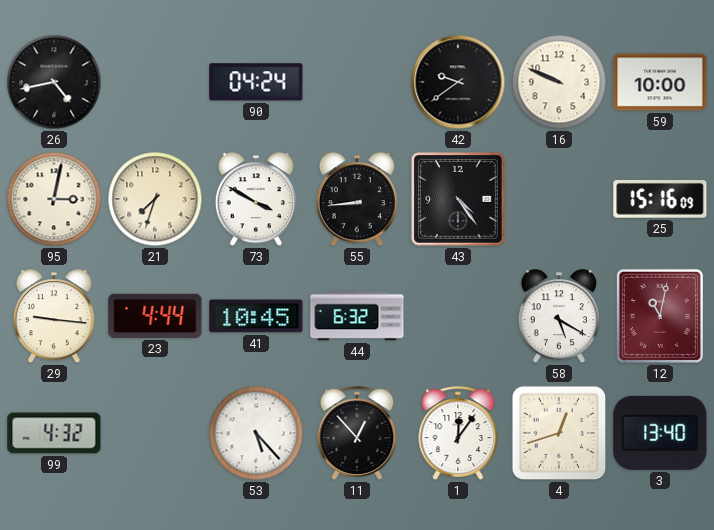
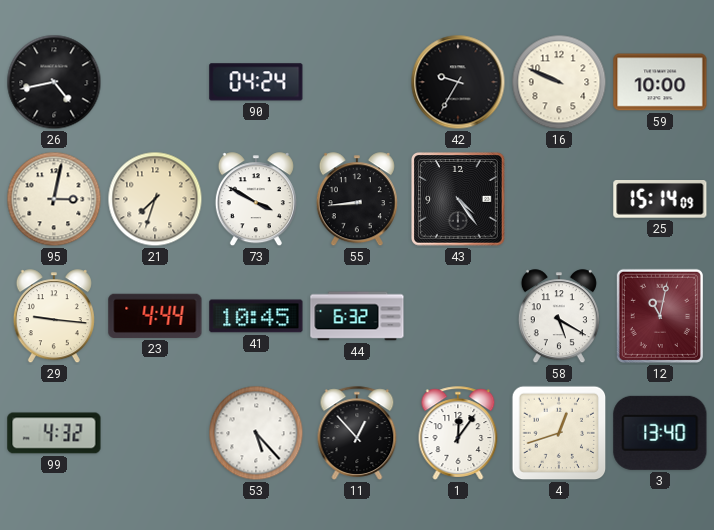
42: 9:39 -> 9:35
25: 15:16 -> 15:14
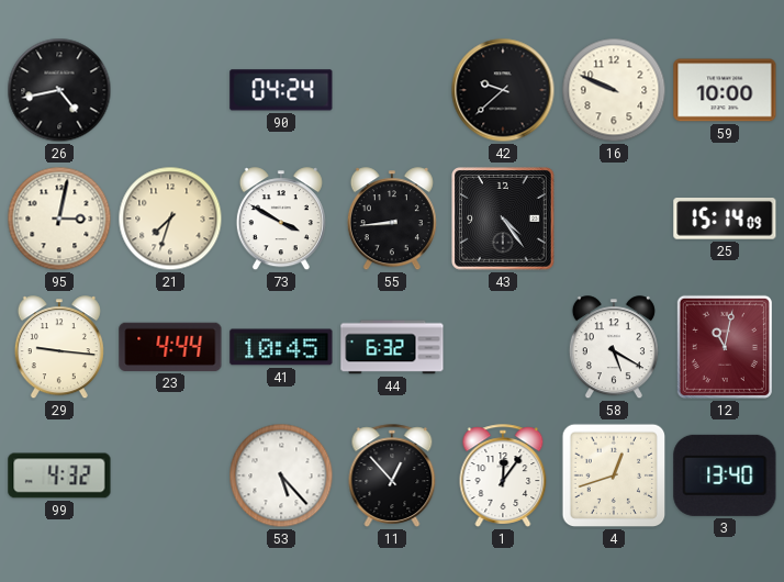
42: 9:35 -> 9:38
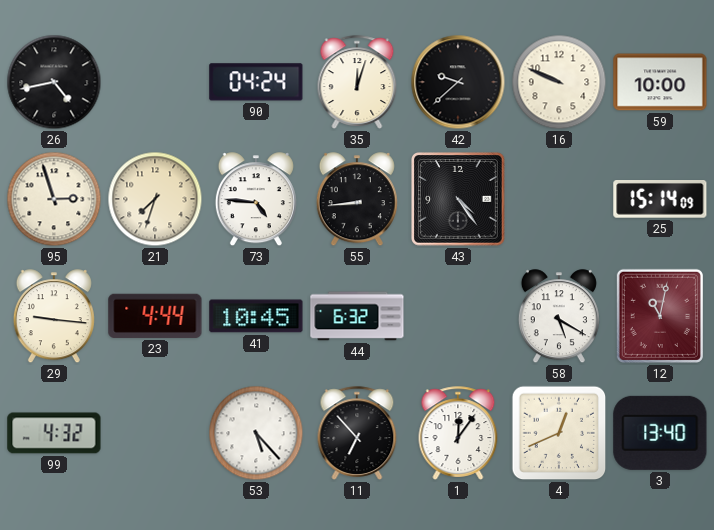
35: none -> 12:03
95: 3:02 -> 2:57
73: 3:50 -> 4:46
11: 12:53 -> 6:53
4: 12:42 -> 12:41
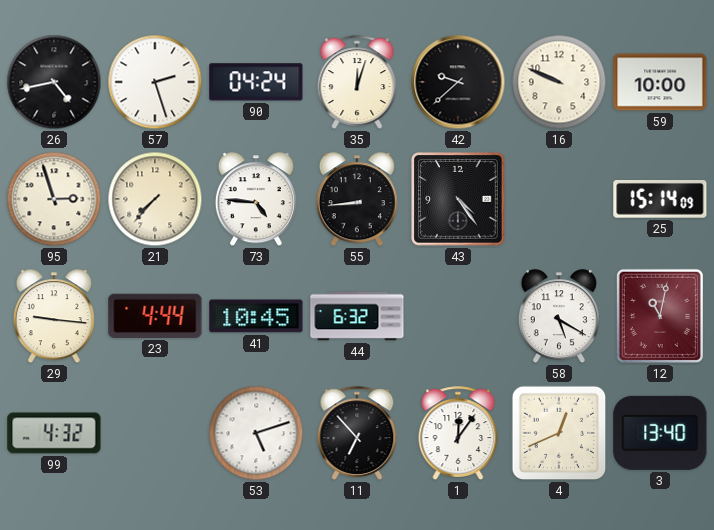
57: none -> 2:27
21: 7:33 -> 7:37
53: 5:23 -> 5:12
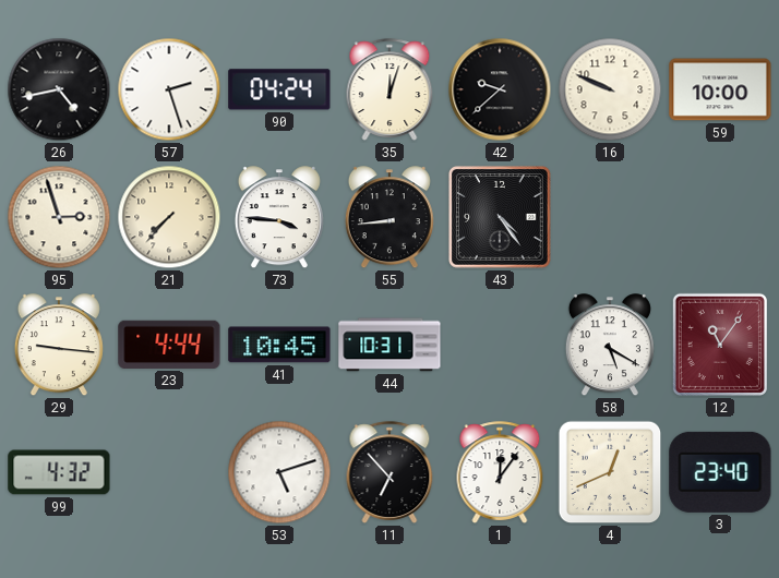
73: 4:46 -> 3:46
25: 15:14 -> none
44: 6:32 -> 10:31
12: 11:02 -> 11:06
3: 13:40 -> 23:40
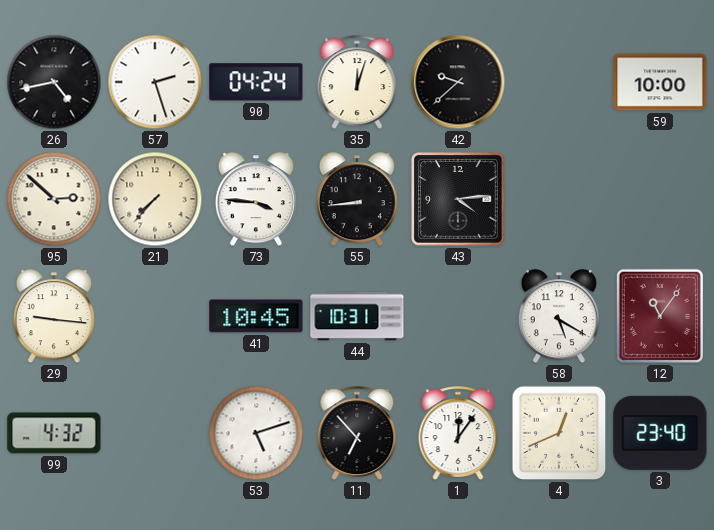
16: 9:49 -> none
95: 2:57 -> 2:52
43: 4:24 -> 4:14
23: 4:44 -> none
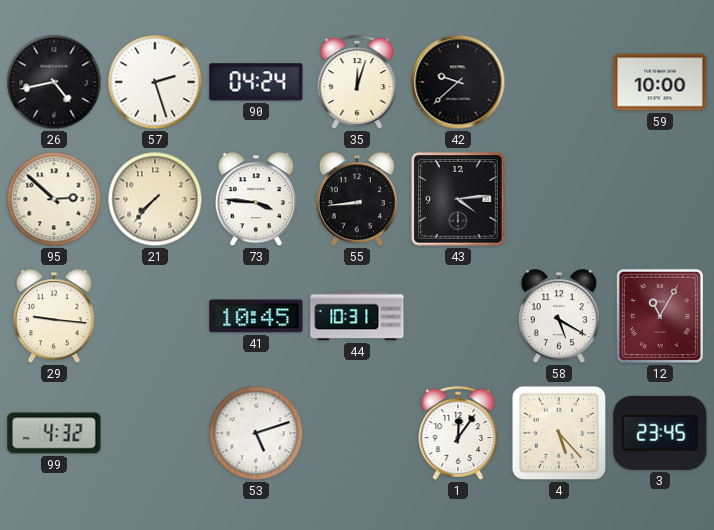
12: 11:06 -> 11:05
11: 6:53 -> none
4: 12:41 -> 5:23
3: 23:40 -> 23:45
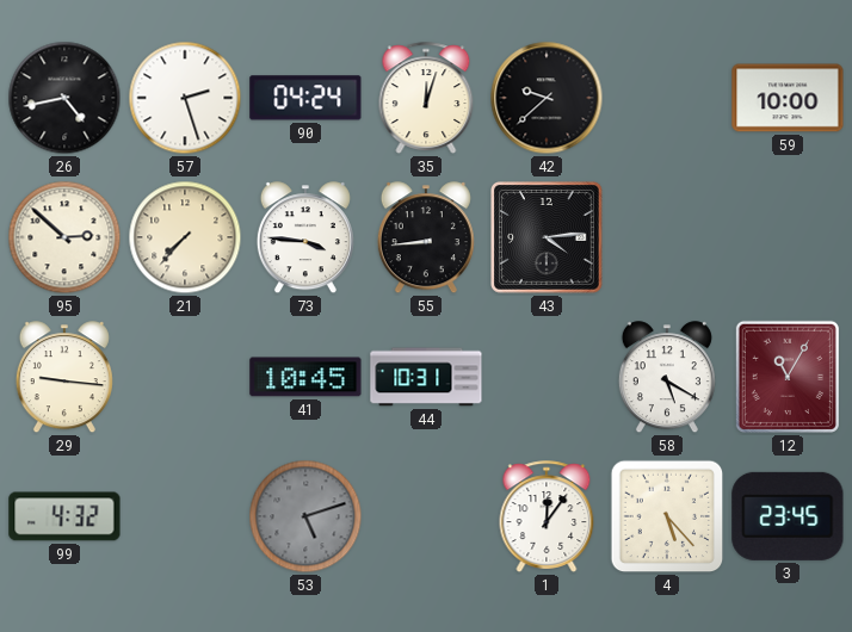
53 dial: white -> grey
